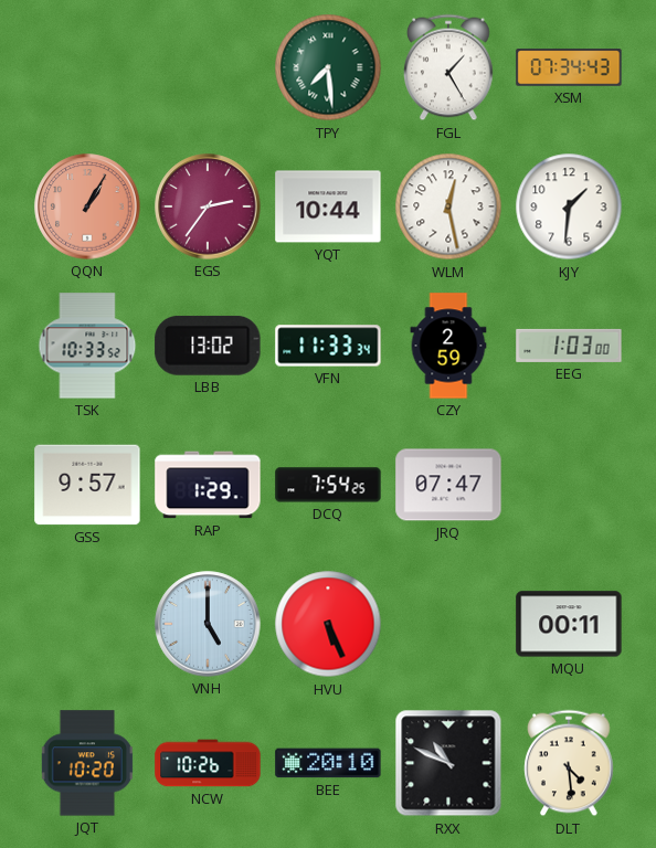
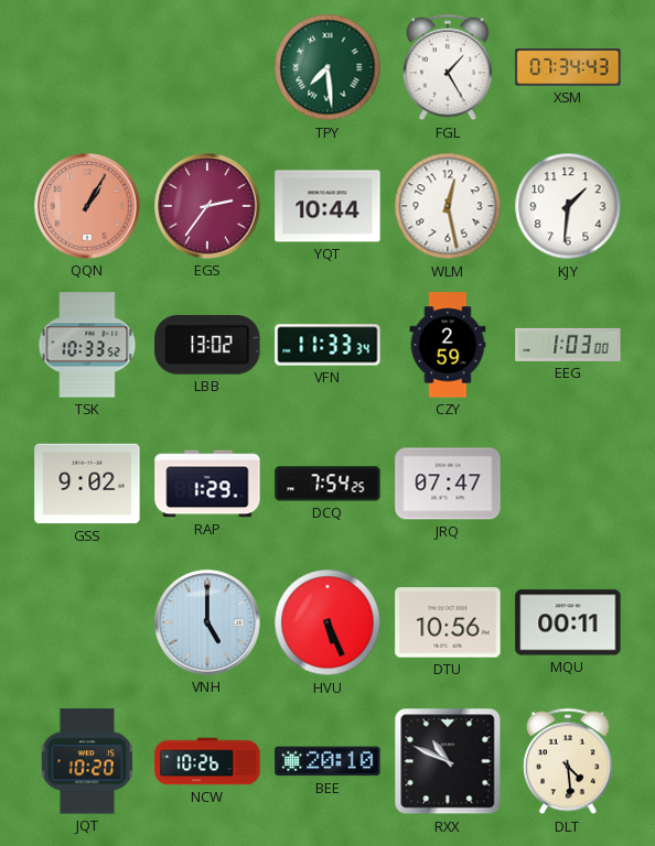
GSS: 9:57 -> 9:02
DTU: none -> 10:56
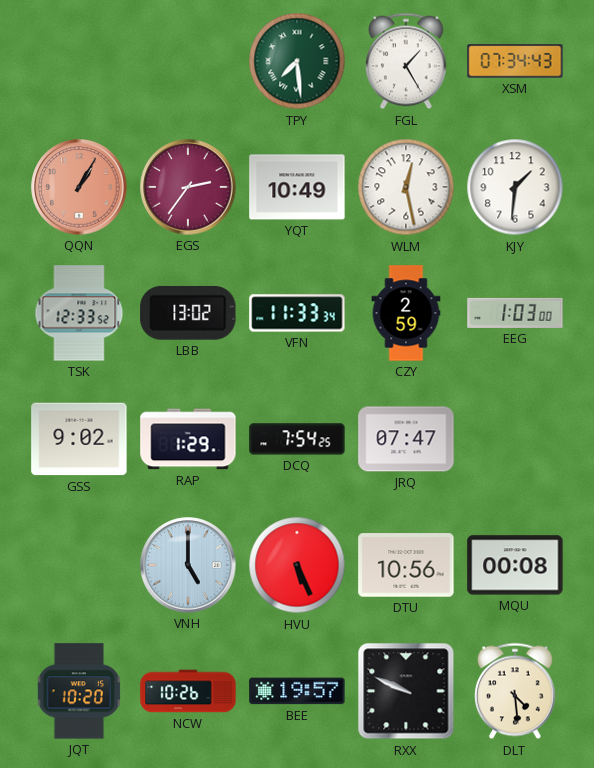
YQT: 10:44 -> 10:49
TSK: 10:33 -> 12:33
MQU: 00:11 -> 00:08
BEE: 20:10 -> 19:57
RXX: 10:49 -> 9:49
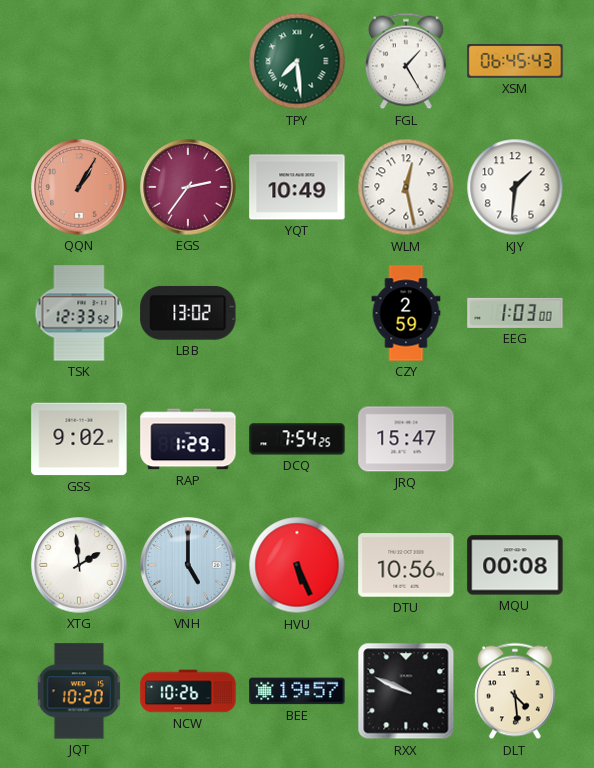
XSM: 07:34 -> 06:45
VFN: 11:33 -> none
JRQ: 07:47 -> 15:47
XTG: none -> 1:59
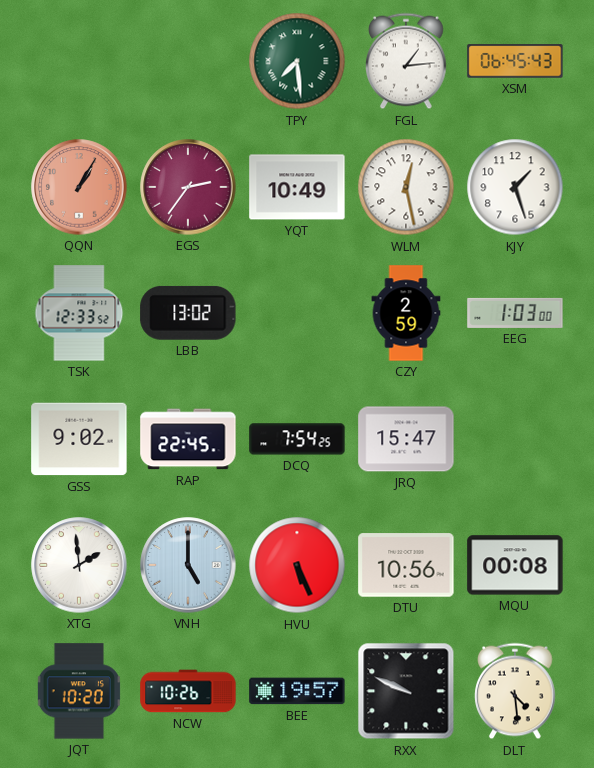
FGL: 1:25 -> 1:14
KJY: 1:31 -> 1:27
RAP: 1:29 -> 22:45
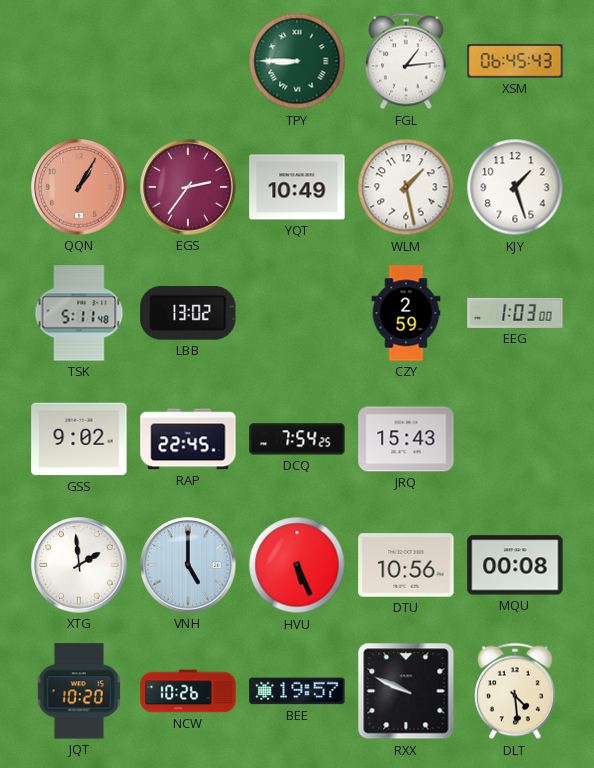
TPY: 7:29 -> 8:45
WLM: 12:28 -> 1:28
TSK: 12:33 -> 5:11
JRQ: 15:47 -> 15:43
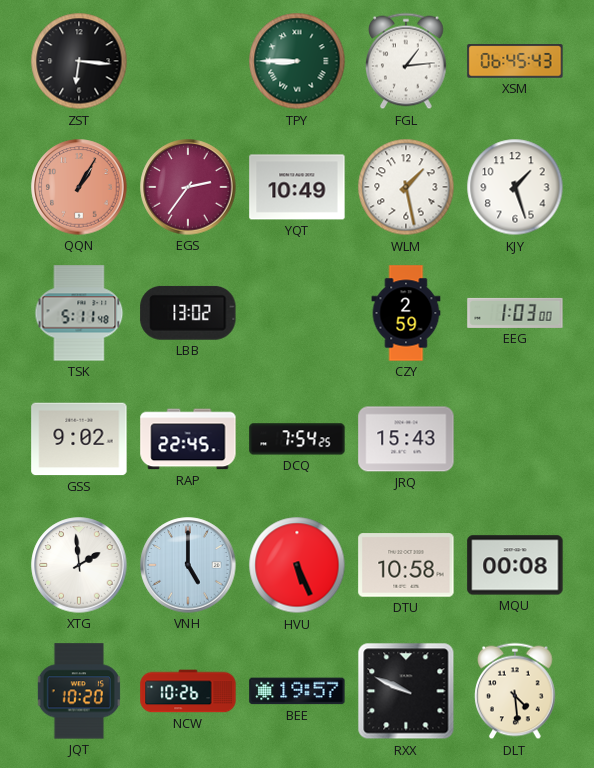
ZST: none -> 6:16
DTU: 10:56 -> 10:58
